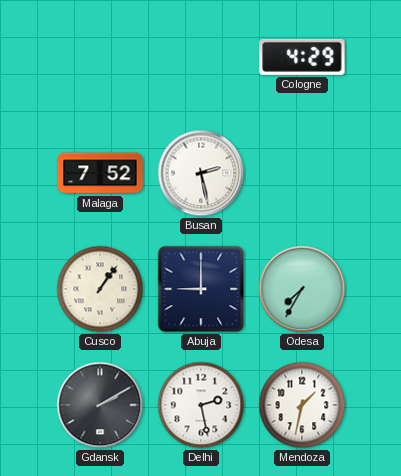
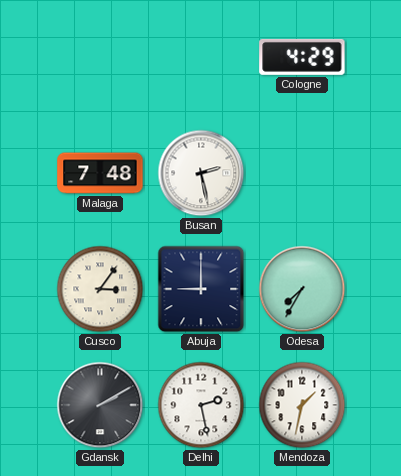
Malaga: 7:52 -> 7:48
Cusco: 1:06 -> 3:06
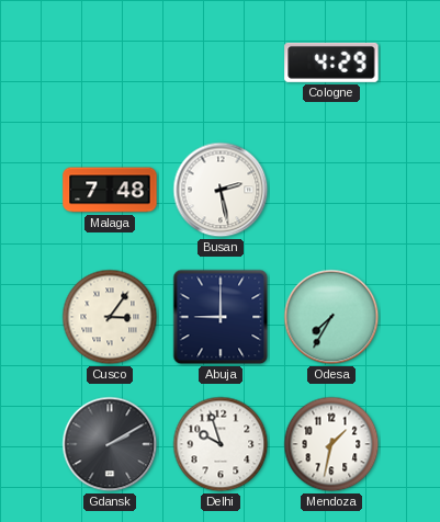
Delhi: 2:28 -> 9:57
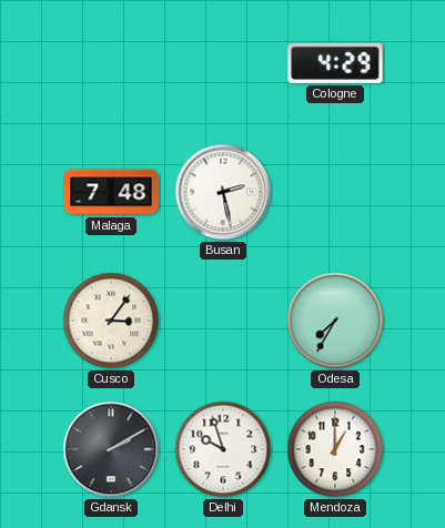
Abuja: 9:00 -> none
Mendoza: 1:32 -> 1:00
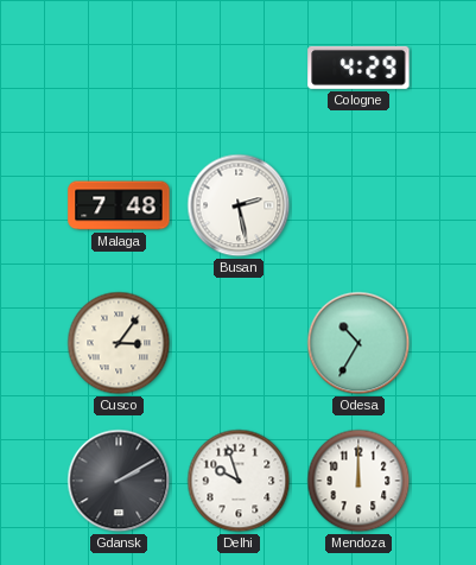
Odesa: 7:35 -> 10:35
Mendoza: 1:00 -> 12:00
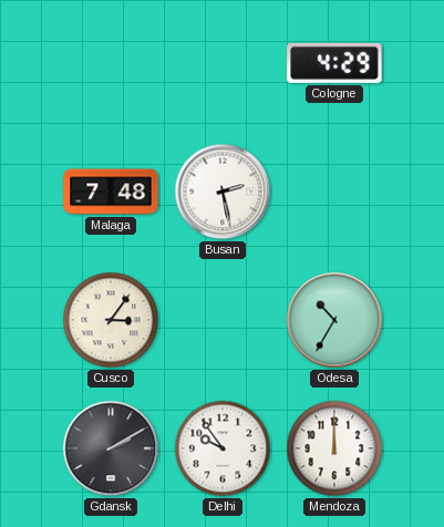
Delhi: 9:57 -> 9:54
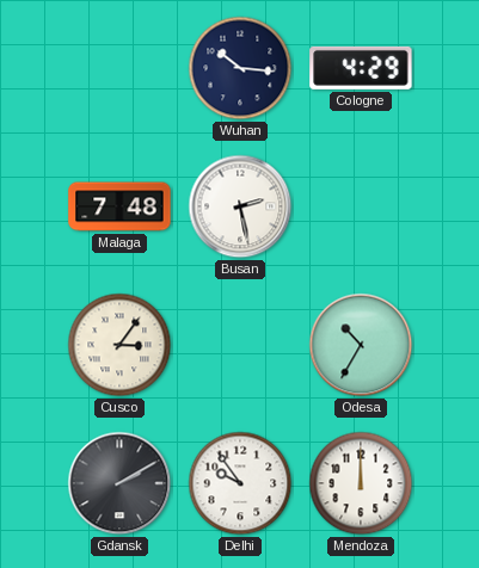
Wuhan: none -> 10:16
